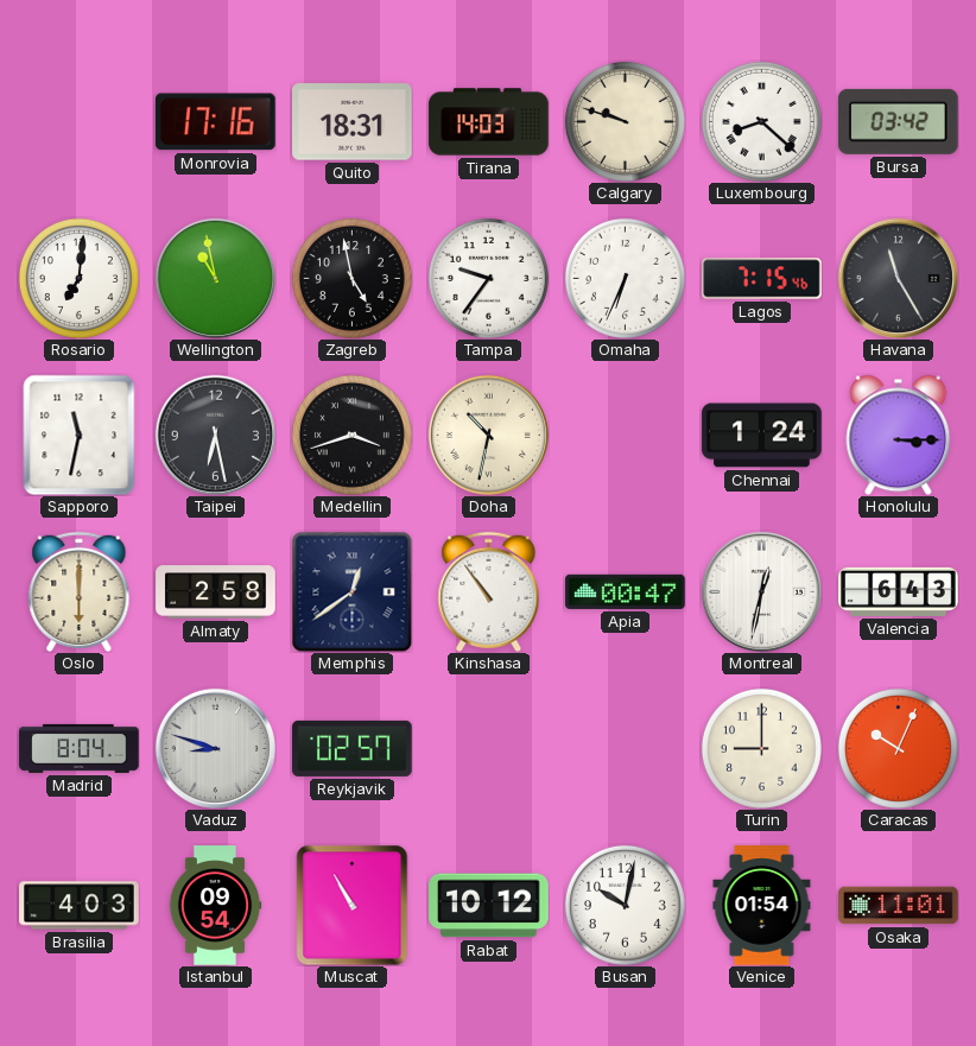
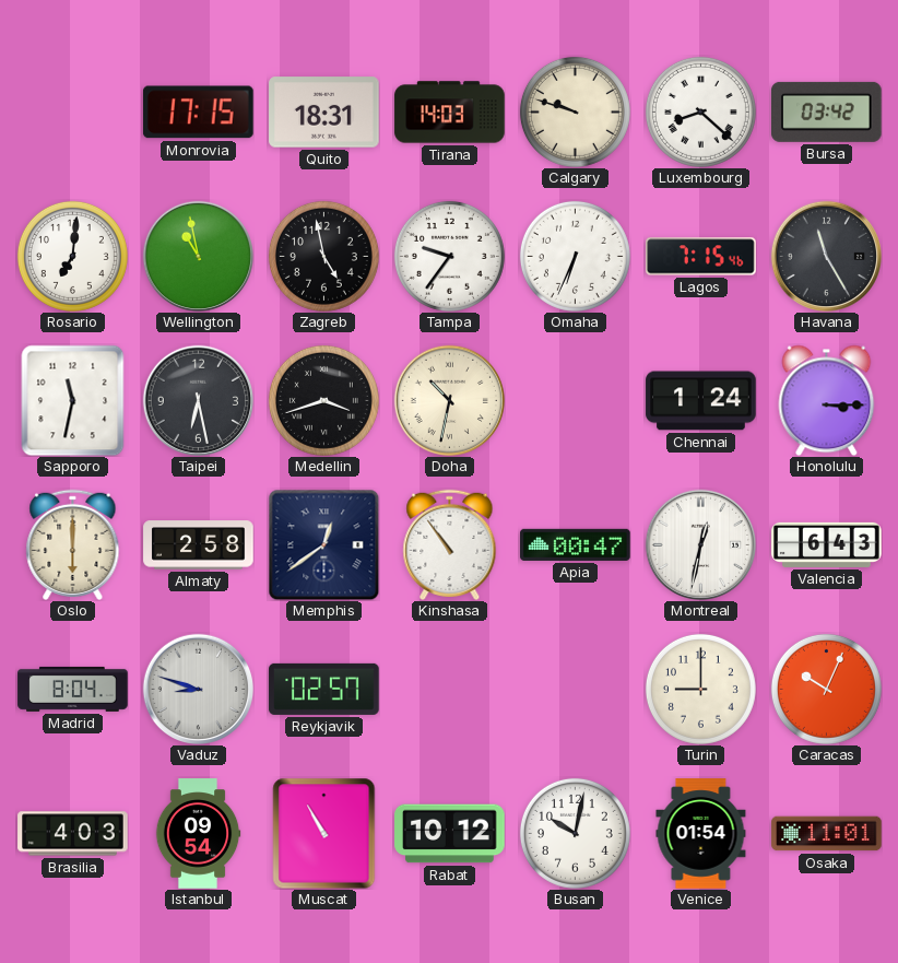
Monrovia: 17:16 -> 17:15
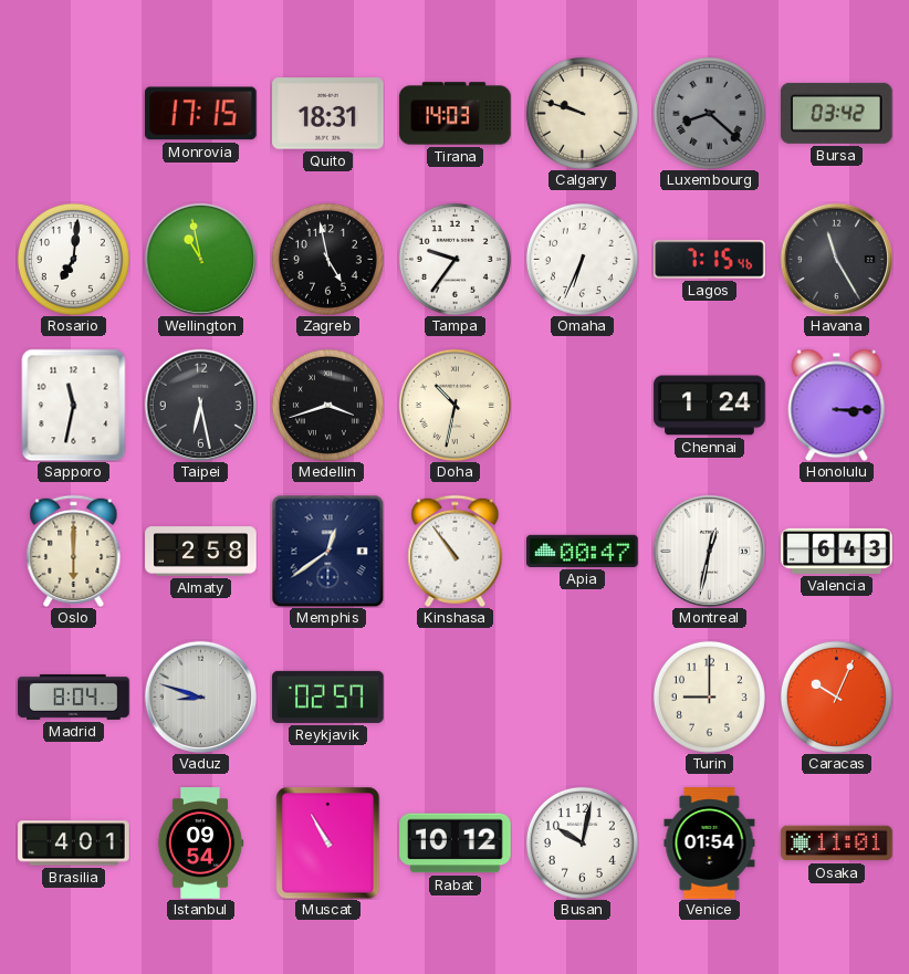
Luxembourg dial: white -> grey
Brasilia: 4:03 -> 4:01
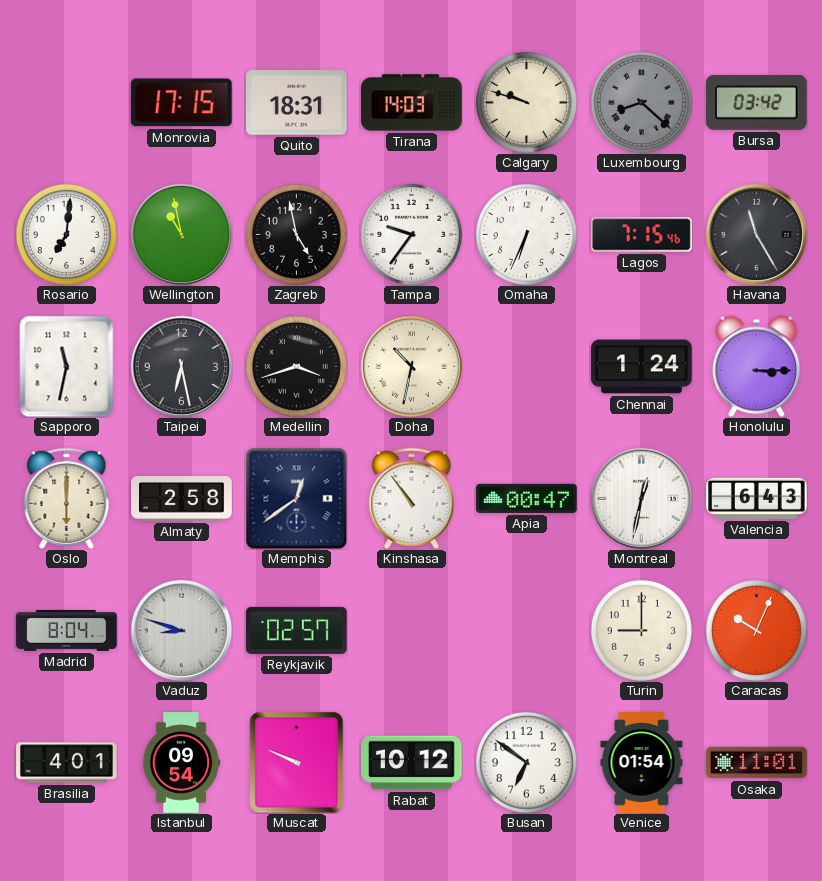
Muscat: 10:55 -> 9:49
Busan: 10:02 -> 6:51
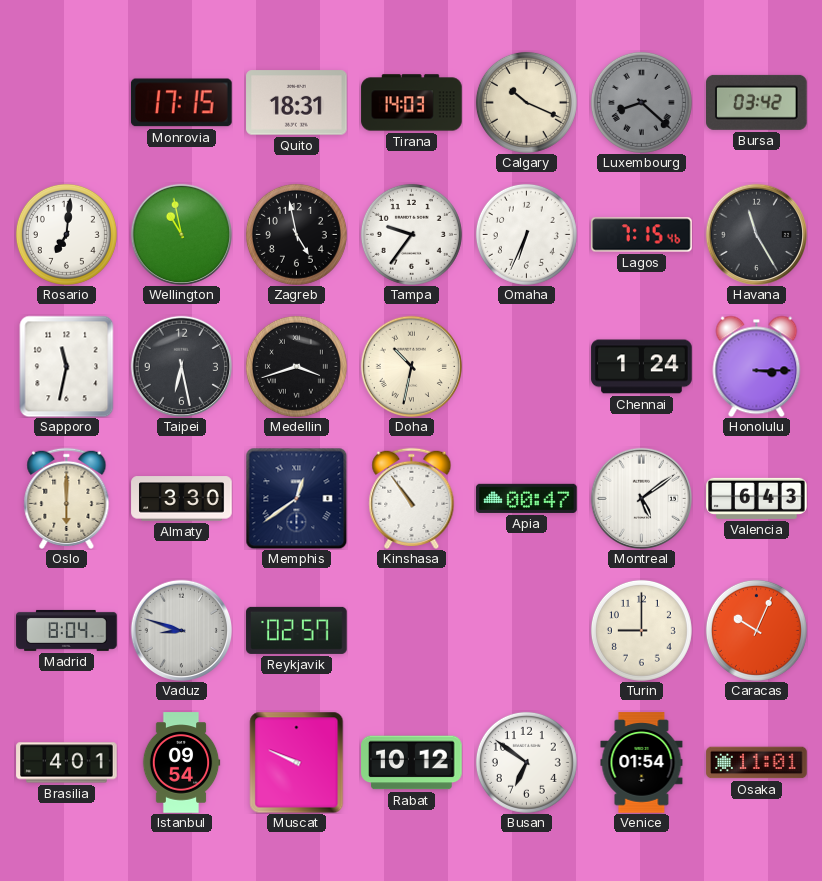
Calgary: 9:48 -> 10:19
Almaty: 2:58 -> 3:30
Montreal: 12:32 -> 5:09
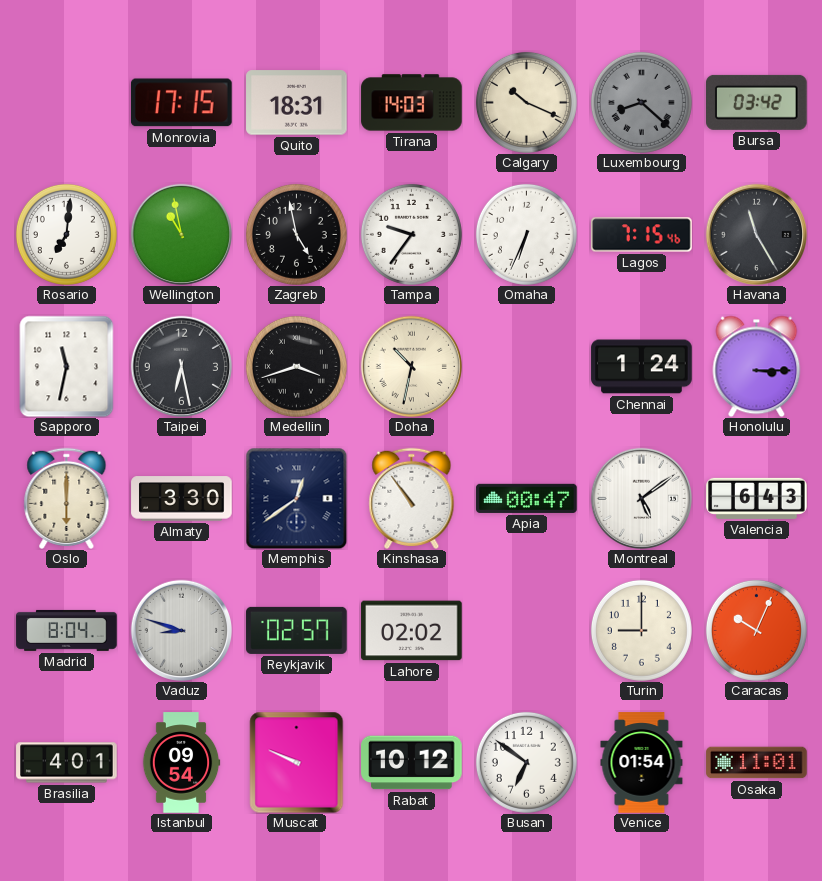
Lahore: none -> 02:02
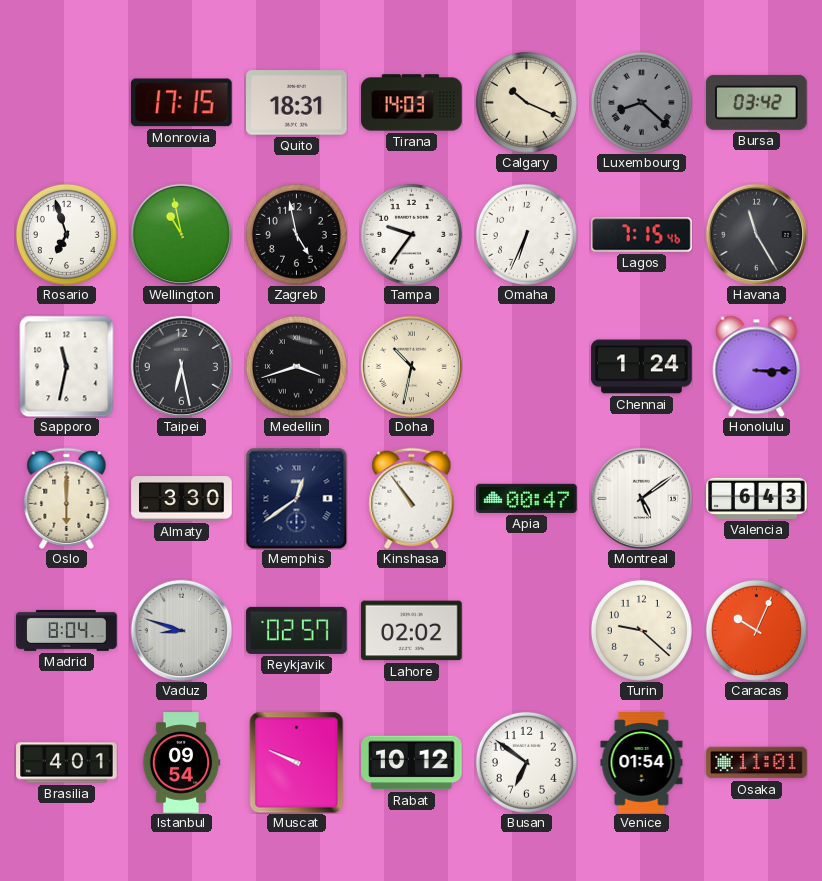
Rosario: 7:01 -> 6:57
Turin: 9:00 -> 9:22
